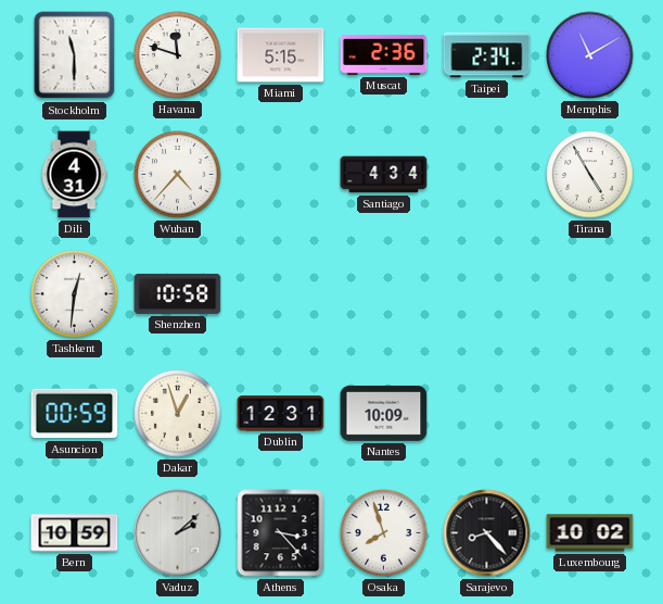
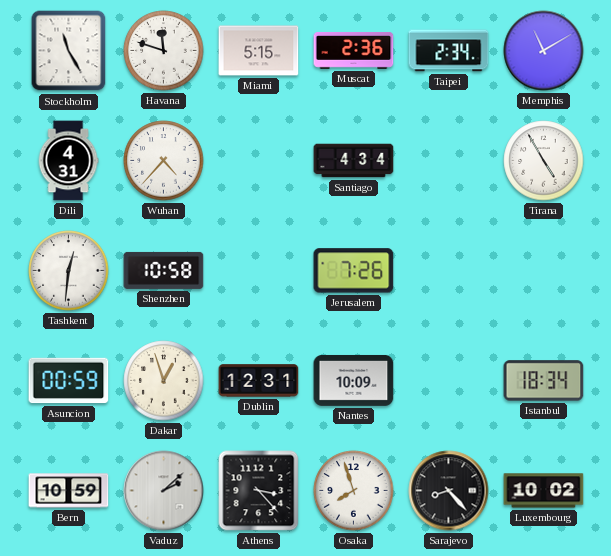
Stockholm: 11:30 -> 11:25
Jerusalem: none -> 7:26
Istanbul: none -> 18:34
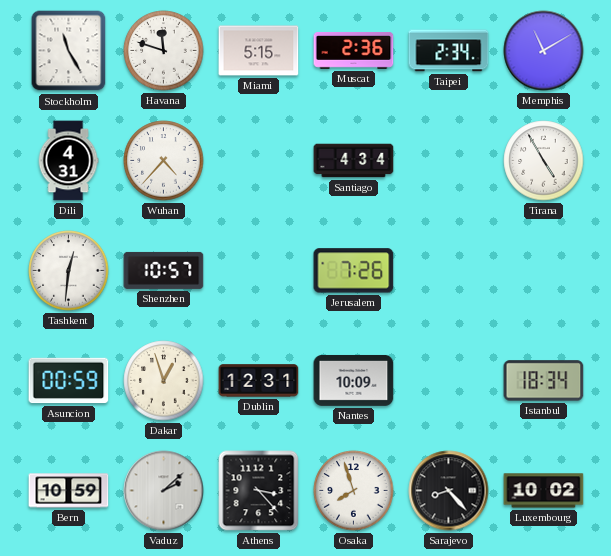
Shenzhen: 10:58 -> 10:57
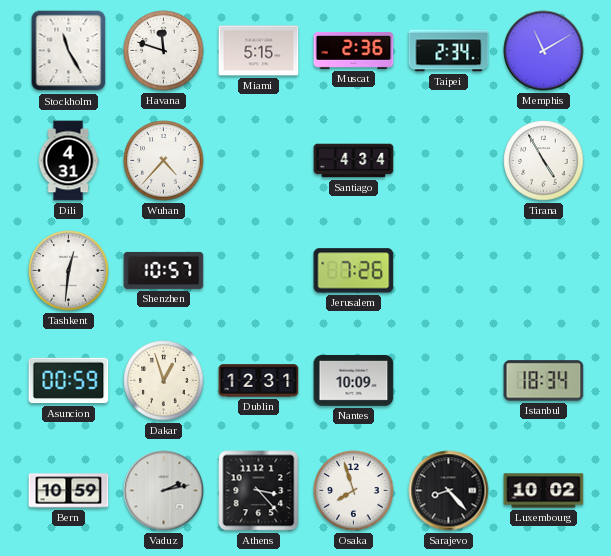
Vaduz: 2:08 -> 2:13
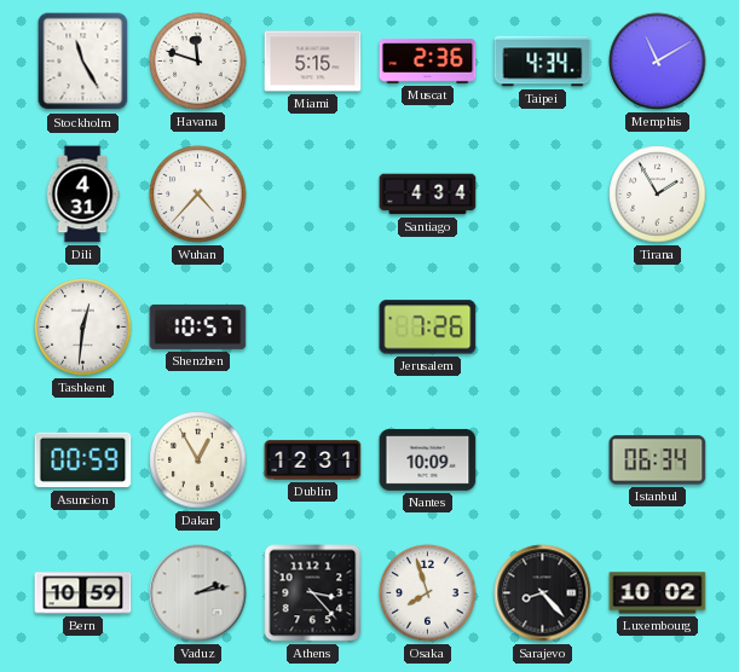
Taipei: 2:34 -> 4:34
Tirana: 4:55 -> 1:55
Dakar: 12:57 -> 12:55
Istanbul: 18:34 -> 06:34
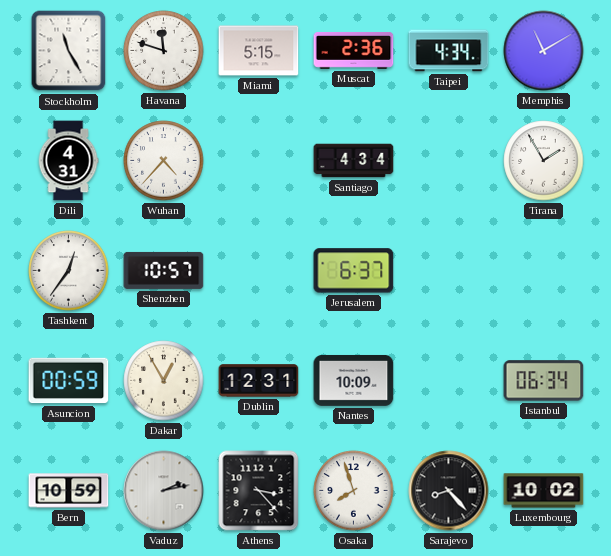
Tashkent: 12:31 -> 12:36
Jerusalem: 7:26 -> 6:37
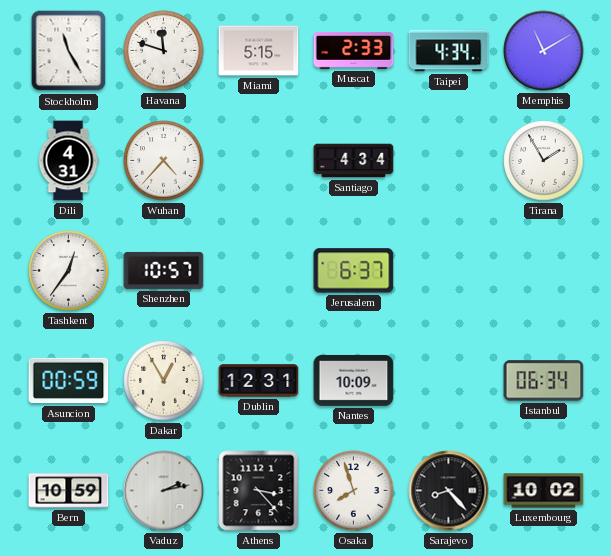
Muscat: 2:36 -> 2:33
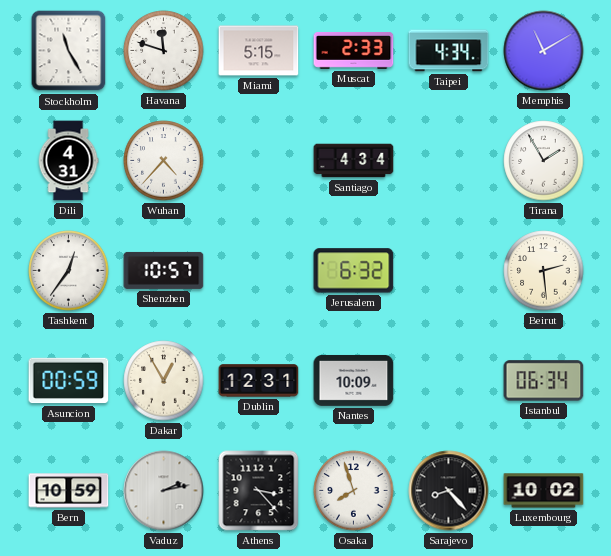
Jerusalem: 6:37 -> 6:32
Beirut: none -> 2:29
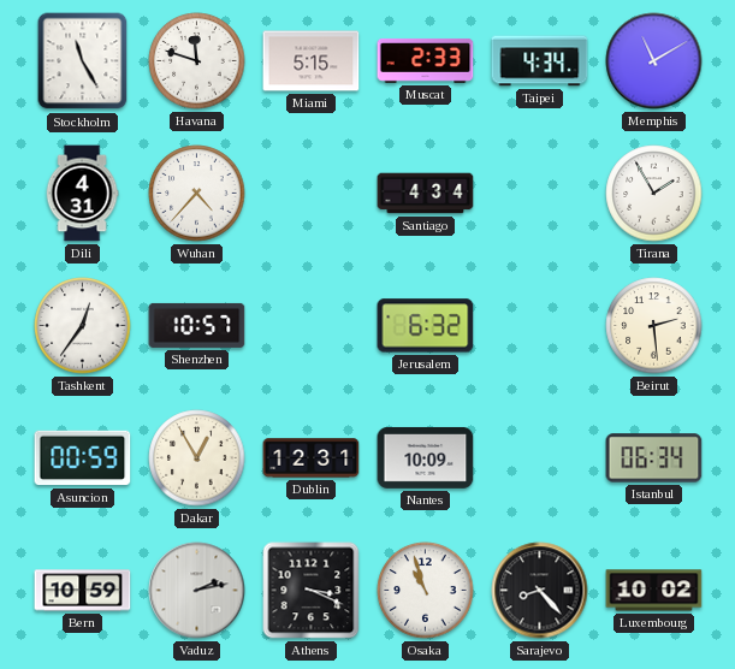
Athens: 3:23 -> 3:19
Osaka: 7:57 -> 10:57
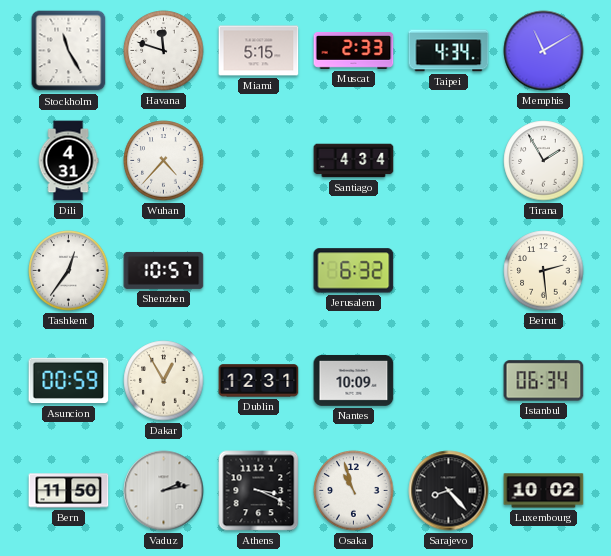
Bern: 10:59 -> 11:50
